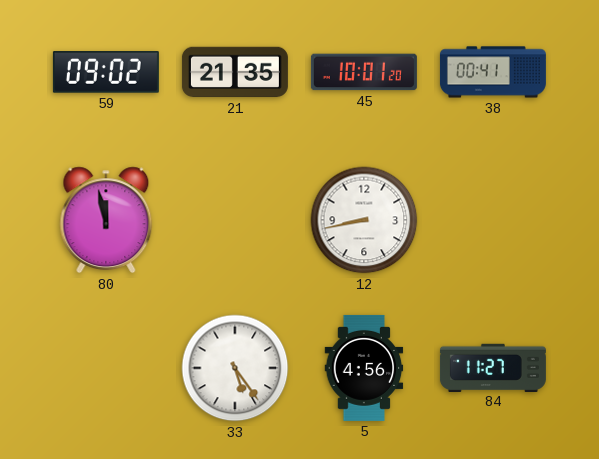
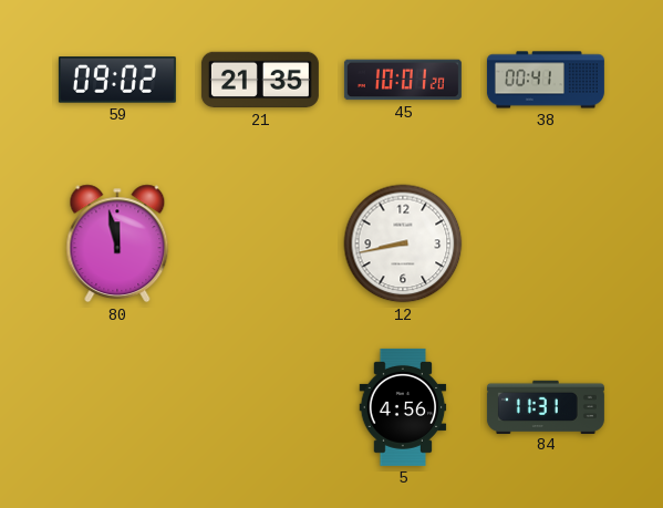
33: 5:24 -> none
84: 11:27 -> 11:31
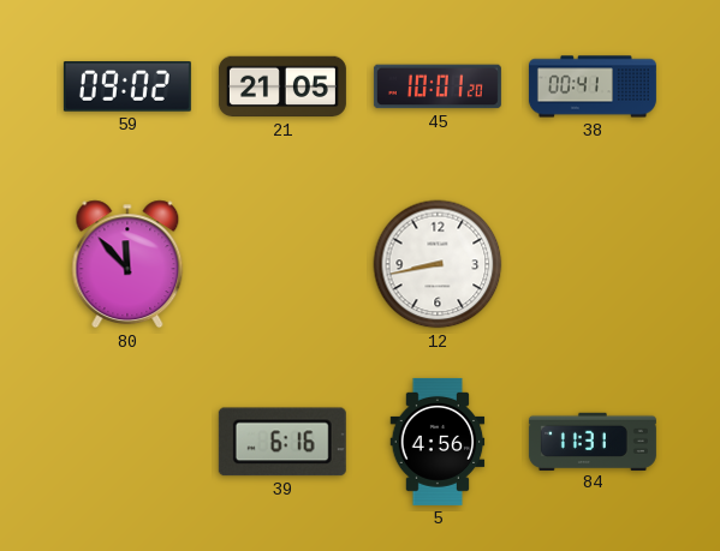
21: 21:35 -> 21:05
80: 11:58 -> 11:53
39: none -> 6:16
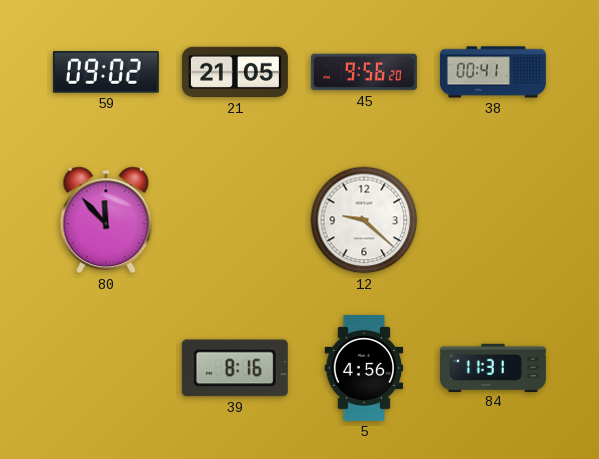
45: 10:01 -> 9:56
12: 8:43 -> 9:22
39: 6:16 -> 8:16
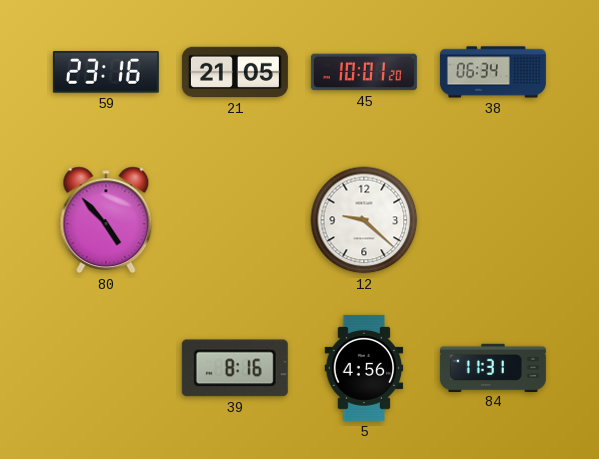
59: 09:02 -> 23:16
45: 9:56 -> 10:01
38: 00:41 -> 06:34
80: 11:53 -> 4:53
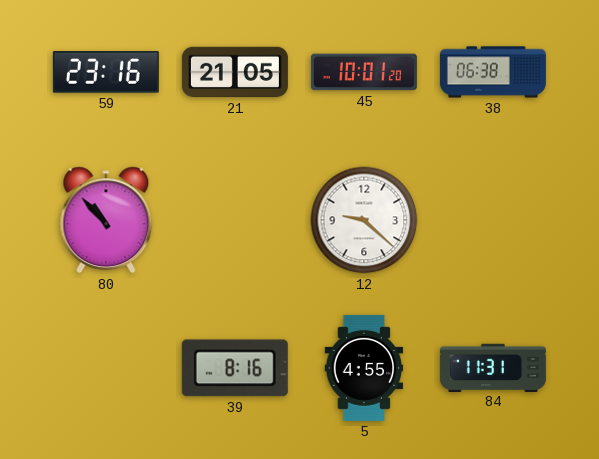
38: 06:34 -> 06:38
80: 4:53 -> 10:53
5: 4:56 -> 4:55
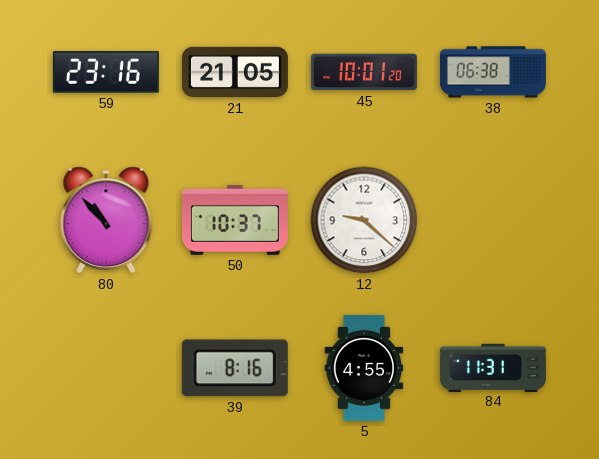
50: none -> 10:37
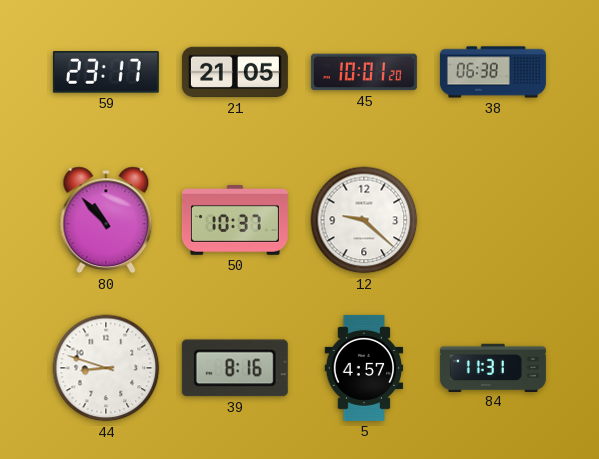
59: 23:16 -> 23:17
44: none -> 8:48
5: 4:55 -> 4:57
